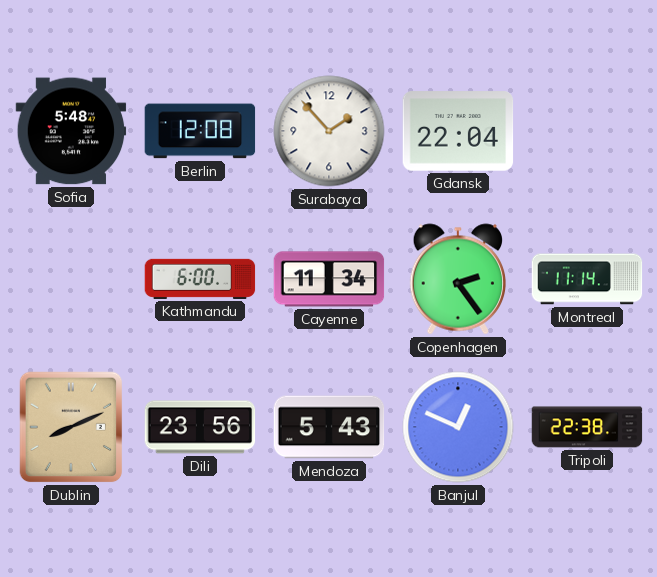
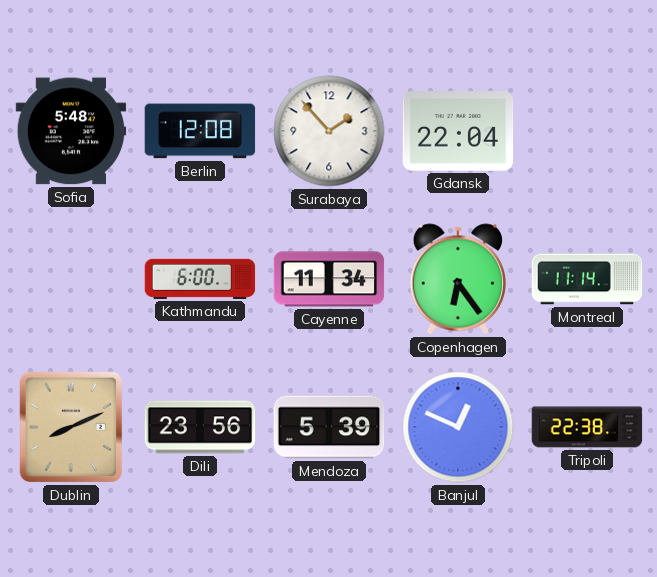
Copenhagen: 2:24 -> 6:24
Mendoza: 5:43 -> 5:39
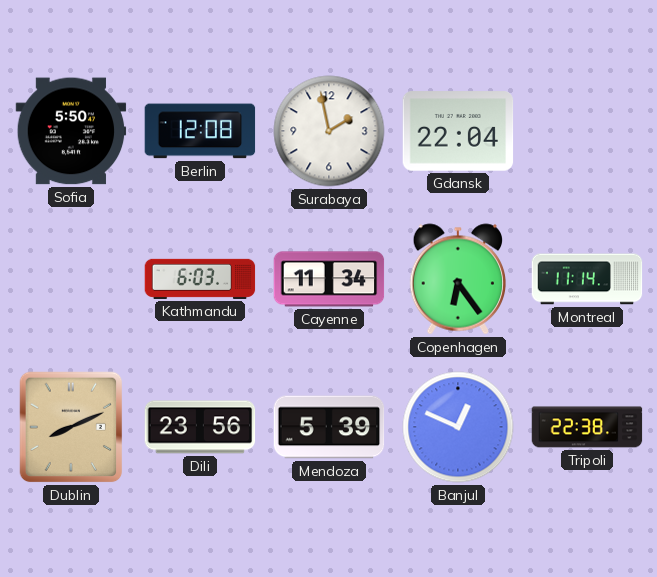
Sofia: 5:48 -> 5:50
Surabaya: 1:53 -> 1:58
Kathmandu: 6:00 -> 6:03
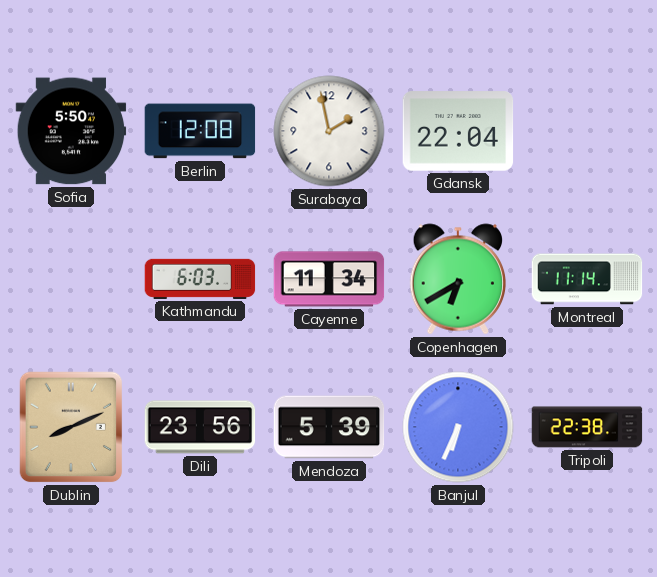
Copenhagen: 6:24 -> 6:40
Banjul: 12:49 -> 6:34
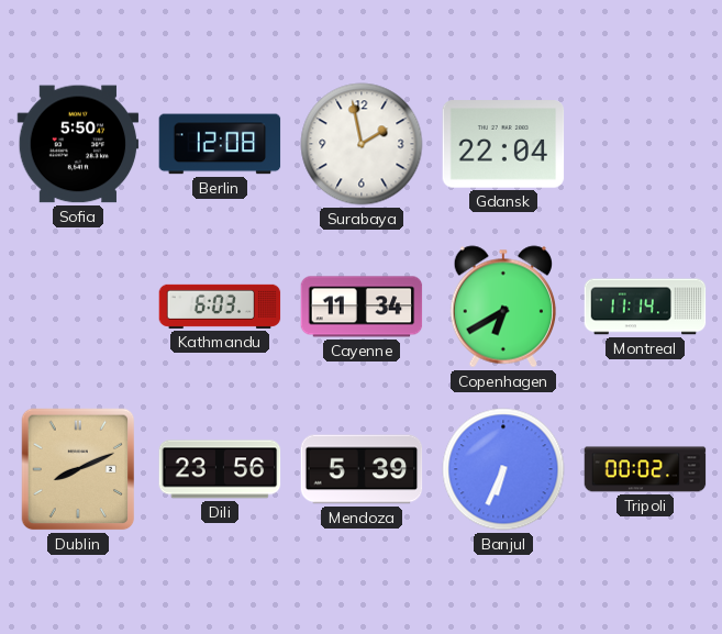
Tripoli: 22:38 -> 00:02
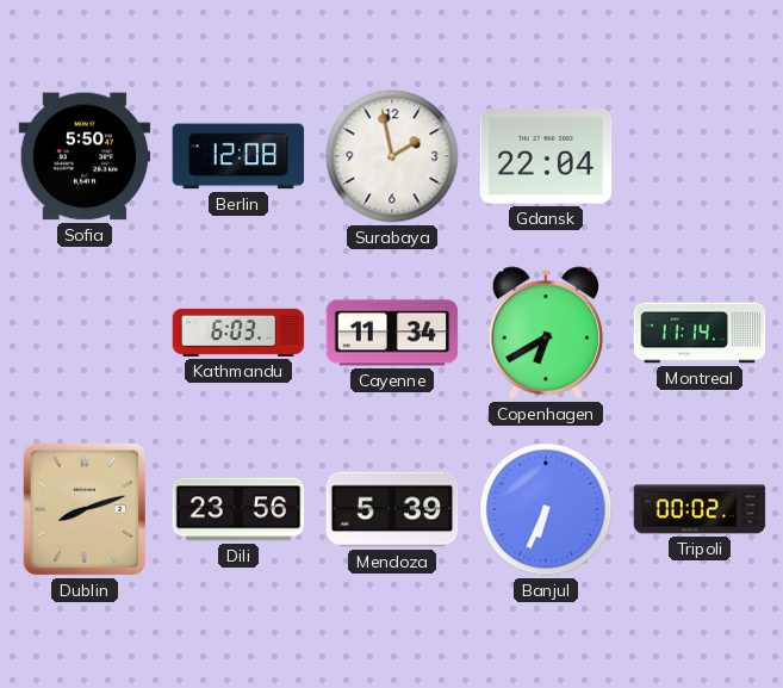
Dublin: 8:11 -> 8:12
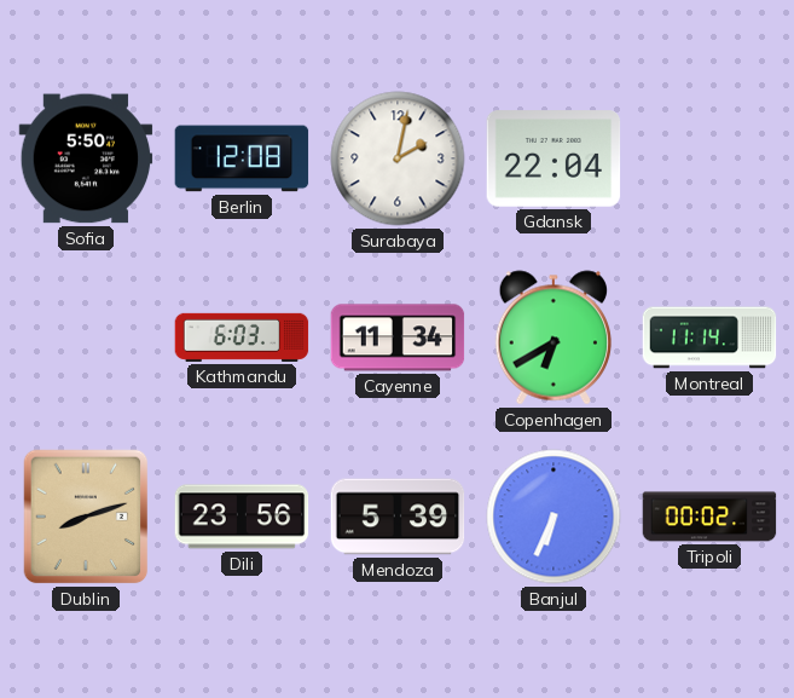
Surabaya: 1:58 -> 2:02
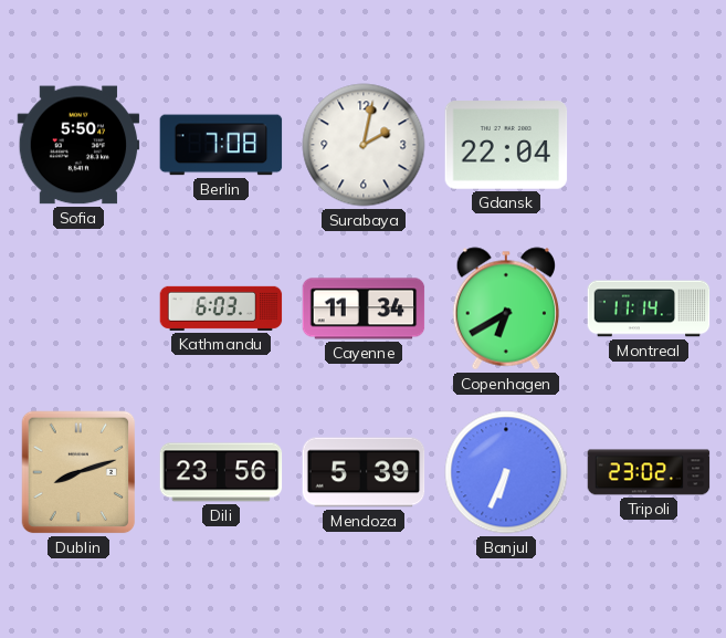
Berlin: 12:08 -> 7:08
Tripoli: 00:02 -> 23:02
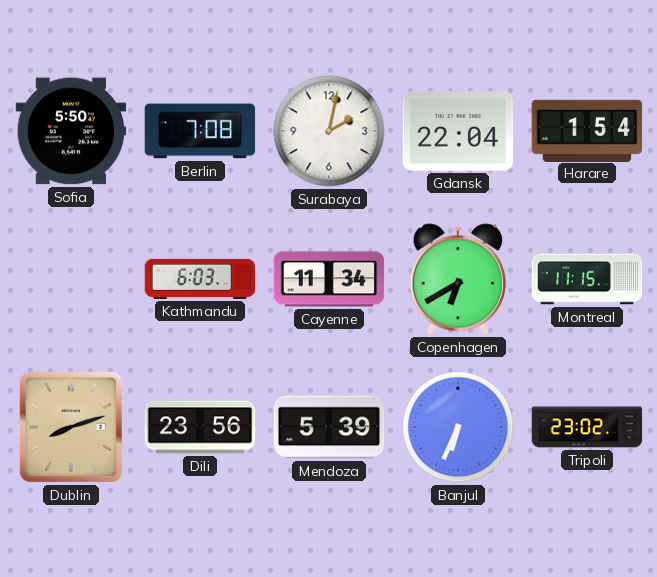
Harare: none -> 1:54
Montreal: 11:14 -> 11:15
